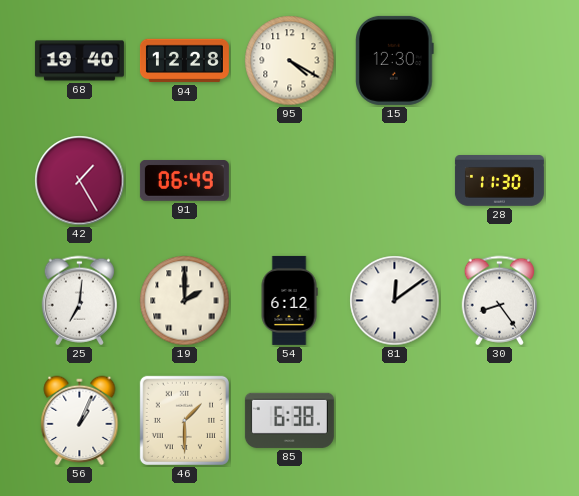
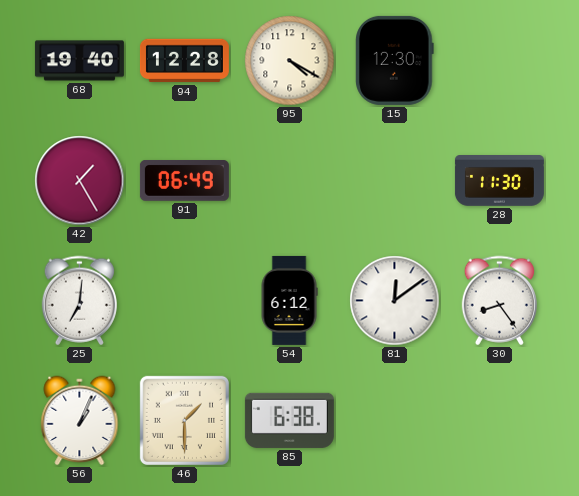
19: 2:00 -> none
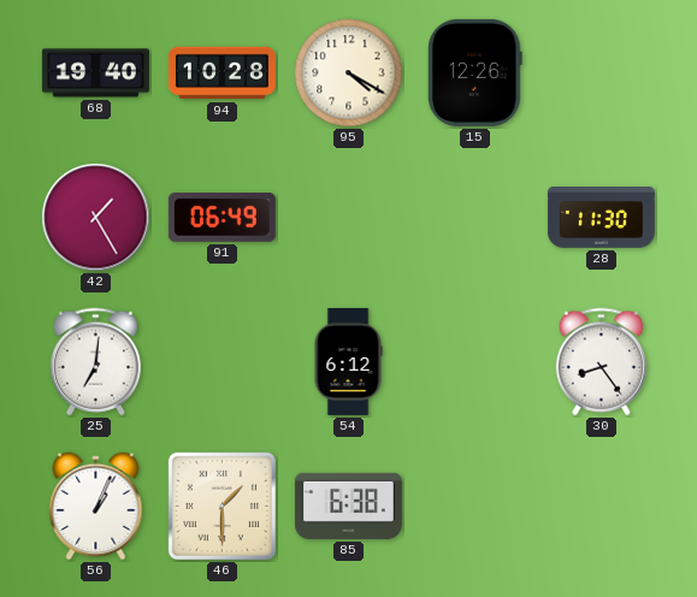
94: 12:28 -> 10:28
15: 12:30 -> 12:26
81: 12:09 -> none
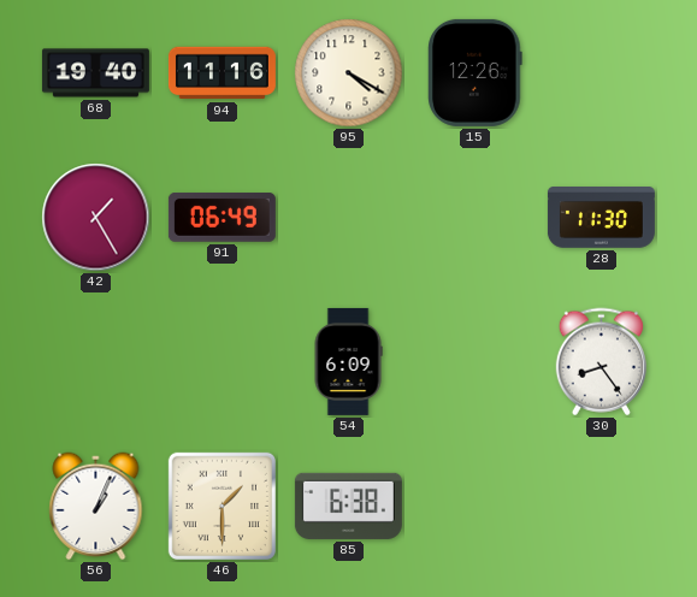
94: 10:28 -> 11:16
25: 7:01 -> none
54: 6:12 -> 6:09
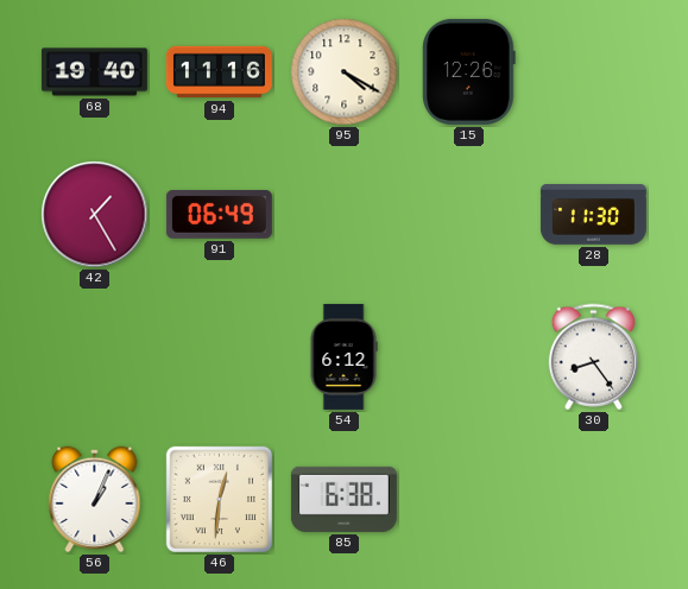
54: 6:09 -> 6:12
46: 1:30 -> 12:31
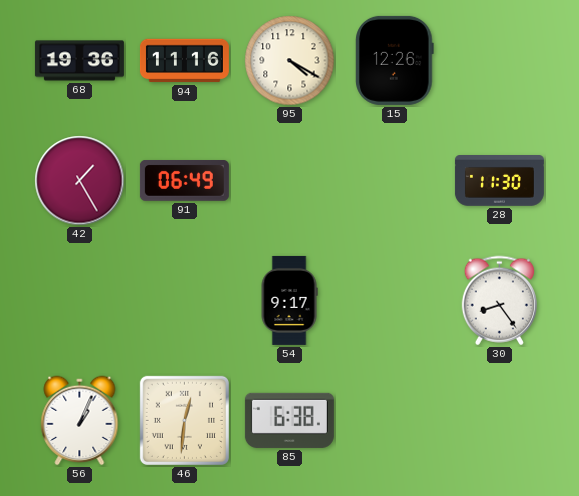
68: 19:40 -> 19:36
54: 6:12 -> 9:17
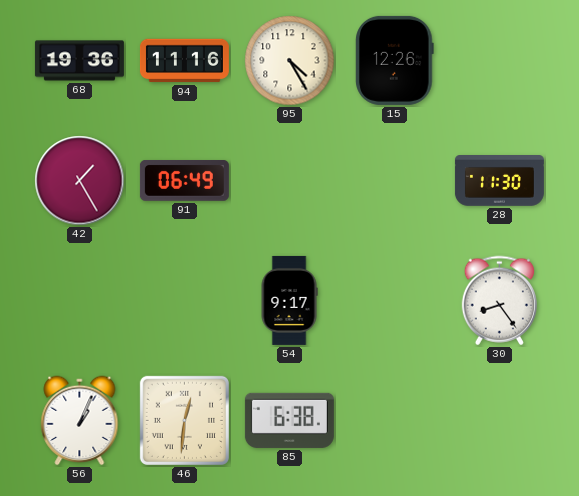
95: 4:20 -> 4:25
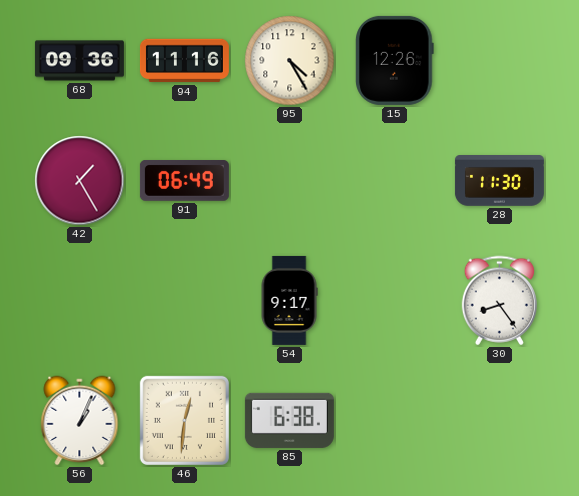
68: 19:36 -> 09:36
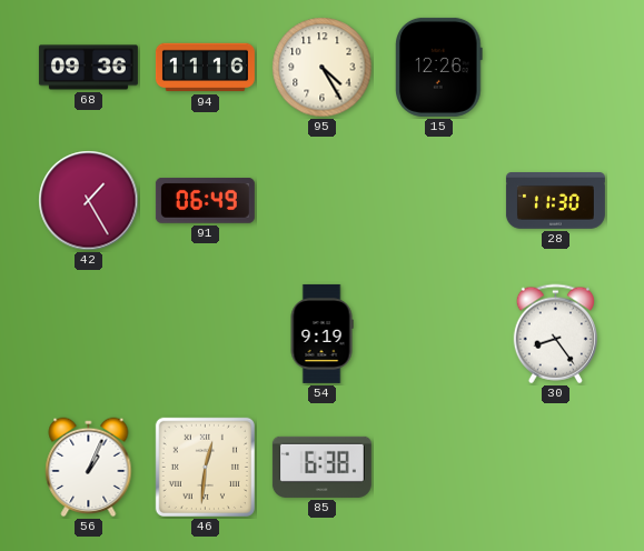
54: 9:17 -> 9:19
